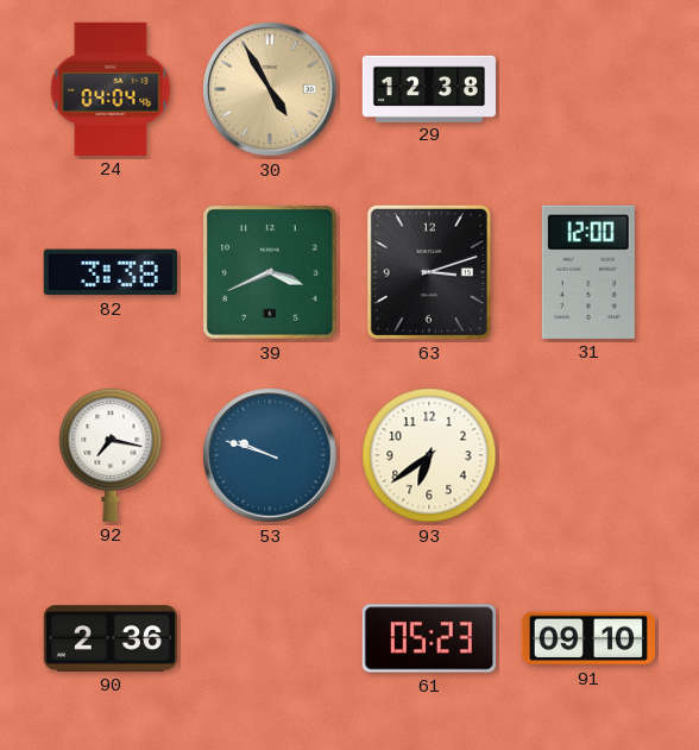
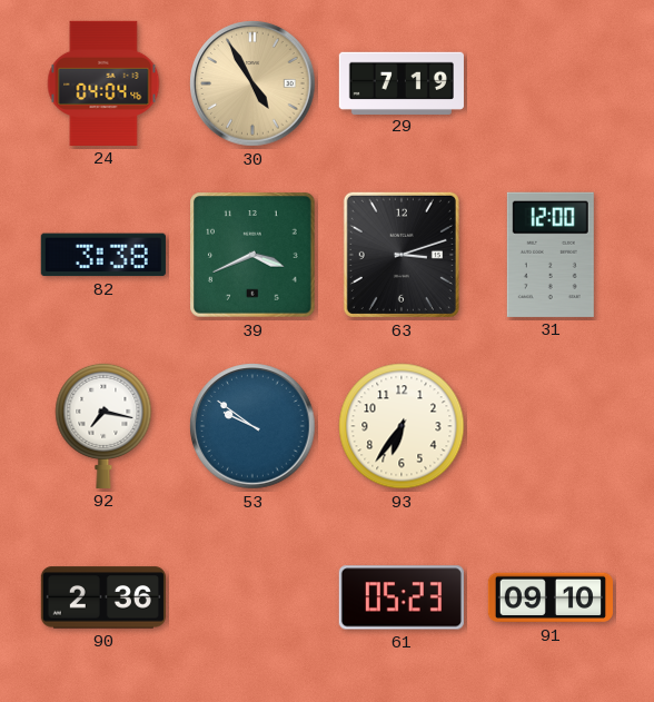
29: 12:38 -> 7:19
53: 9:48 -> 9:51
93: 6:39 -> 6:36
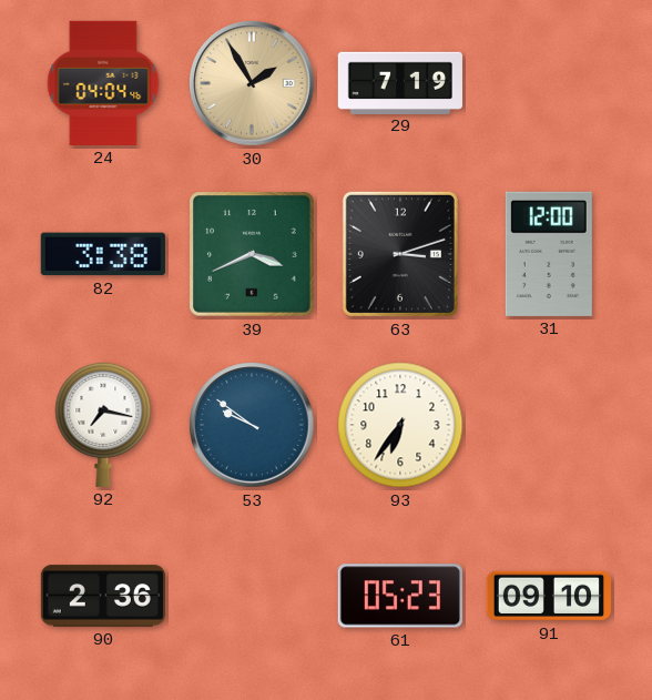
30: 4:55 -> 1:55
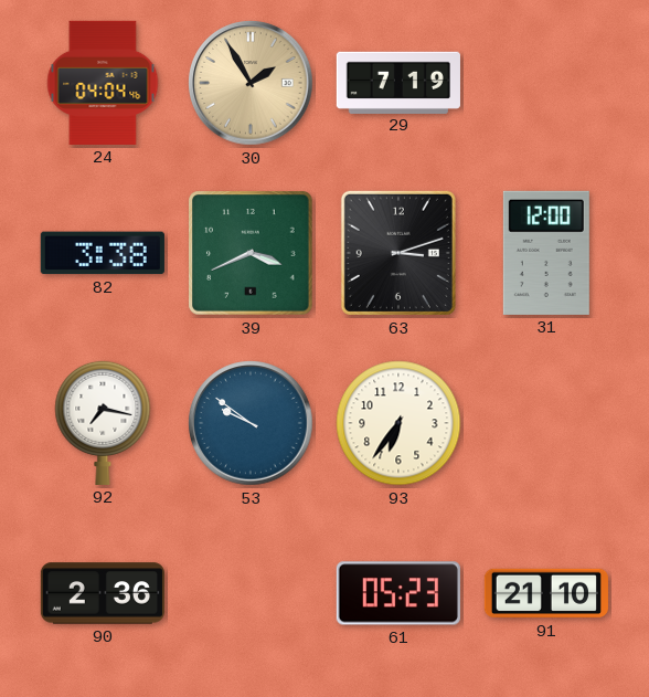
91: 09:10 -> 21:10
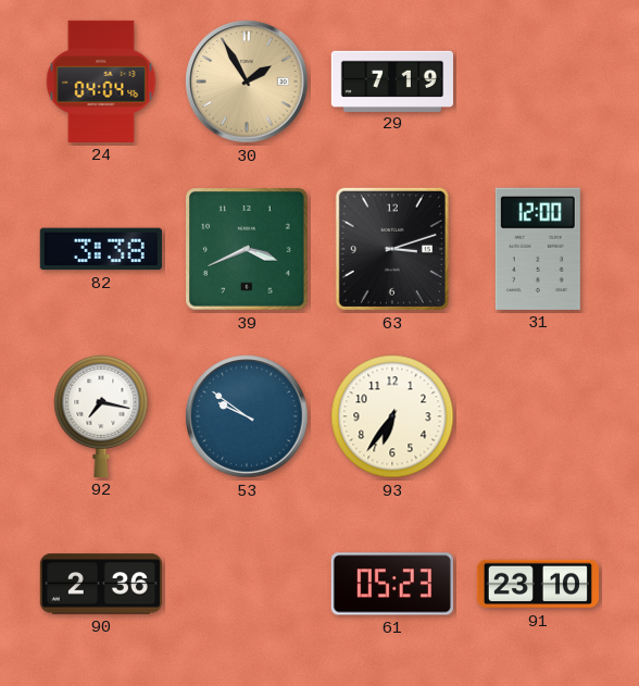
91: 21:10 -> 23:10
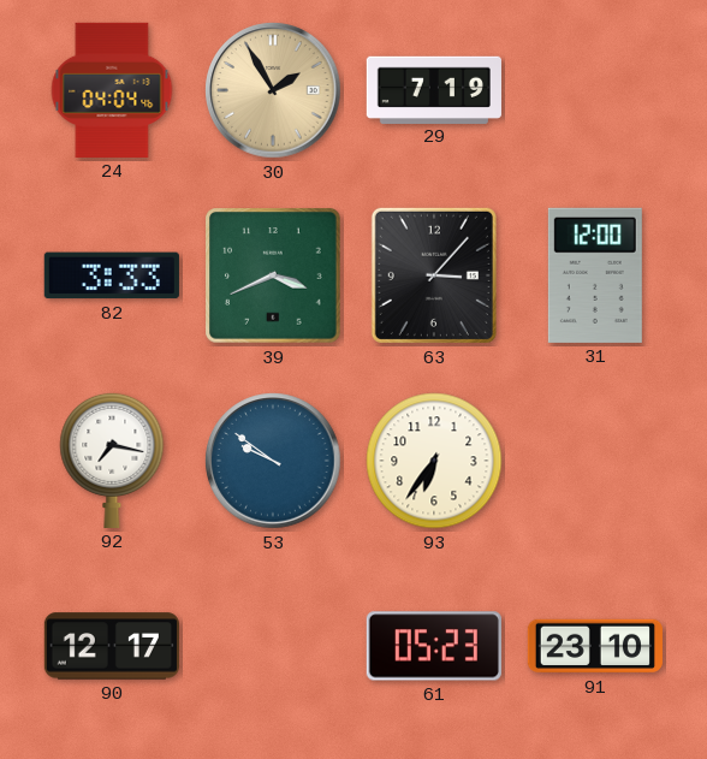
82: 3:38 -> 3:33
63: 3:12 -> 3:07
90: 2:36 -> 12:17
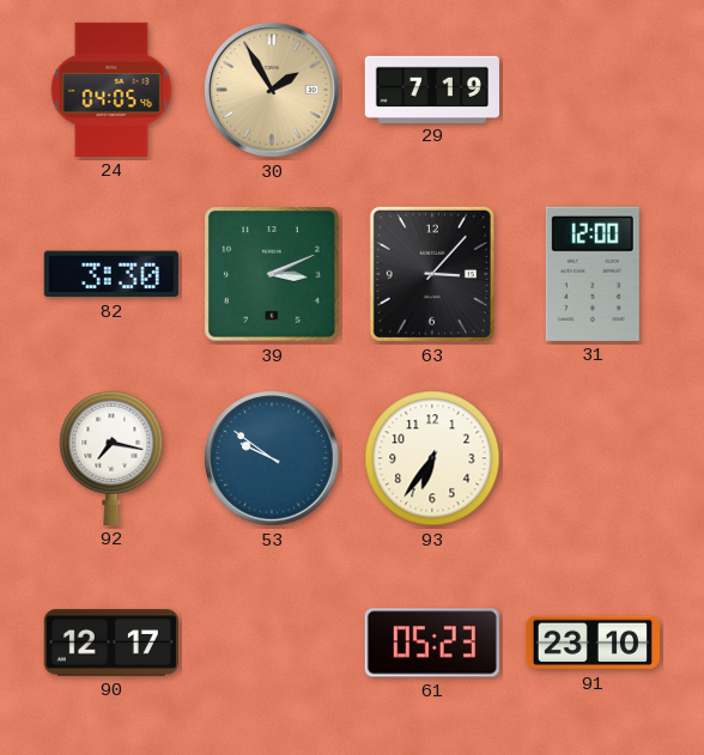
24: 04:04 -> 04:05
82: 3:33 -> 3:30
39: 3:41 -> 3:11
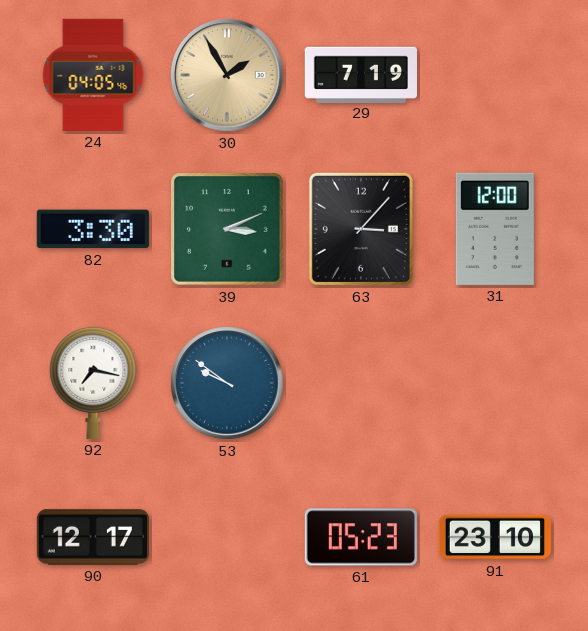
93: 6:36 -> none
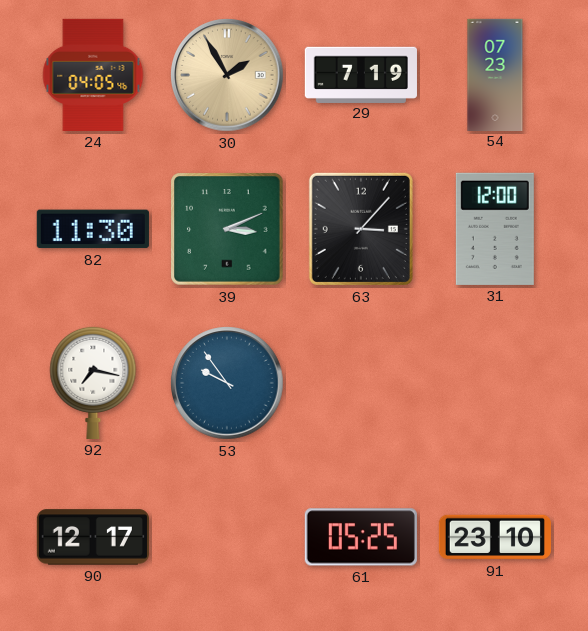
54: none -> 07:23
82: 3:30 -> 11:30
53: 9:51 -> 9:54
61: 05:23 -> 05:25
